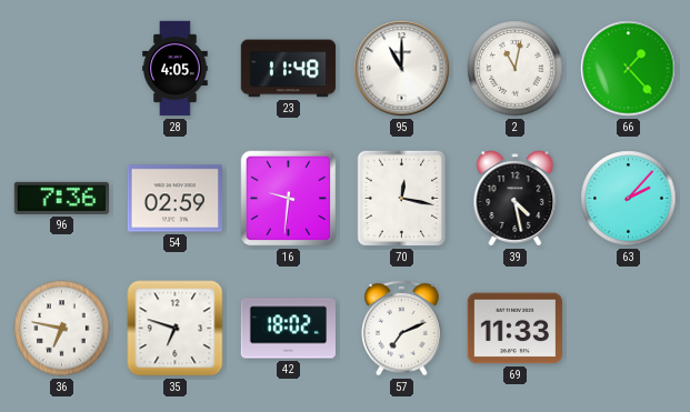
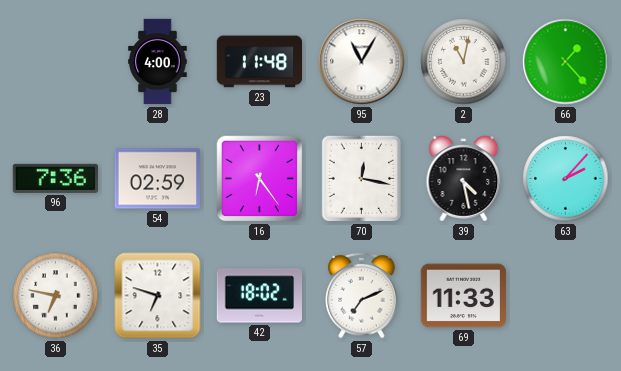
28: 4:05 -> 4:00
95: 11:00 -> 11:05
16: 9:31 -> 6:24
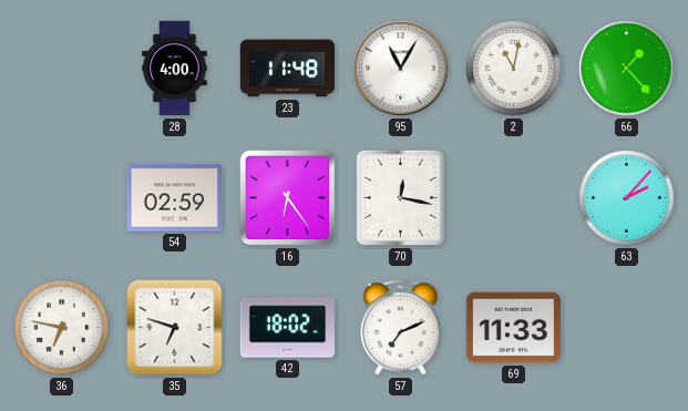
96: 7:36 -> none
39: 4:28 -> none
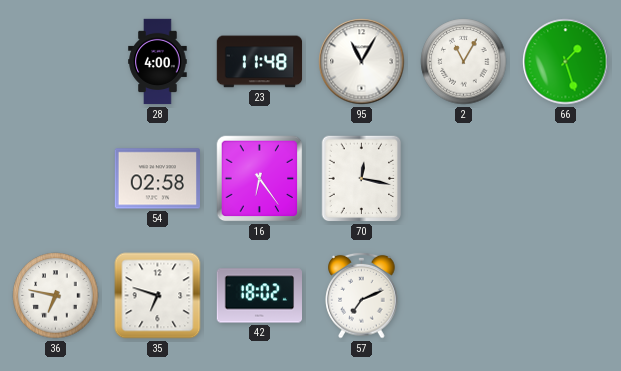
2: 11:02 -> 11:05
66: 1:23 -> 1:27
54: 02:59 -> 02:58
63: 2:07 -> none
69: 11:33 -> none
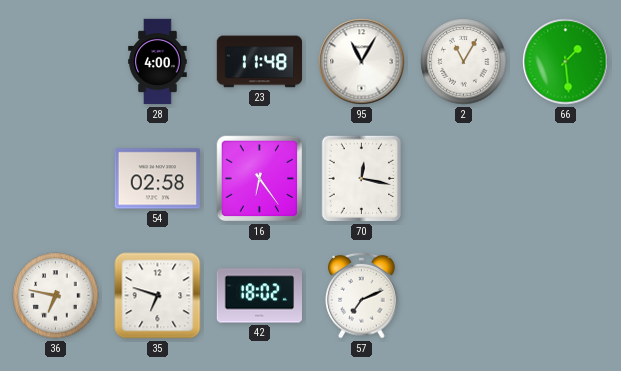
66: 1:27 -> 1:29
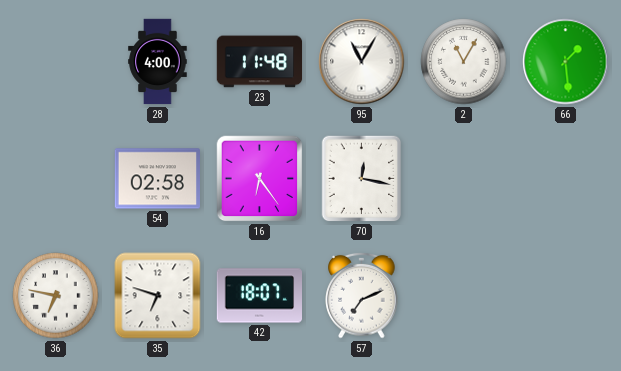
42: 18:02 -> 18:07
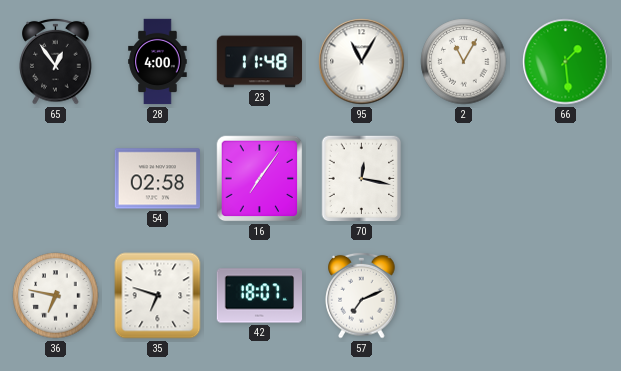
65: none -> 12:54
16: 6:24 -> 7:06
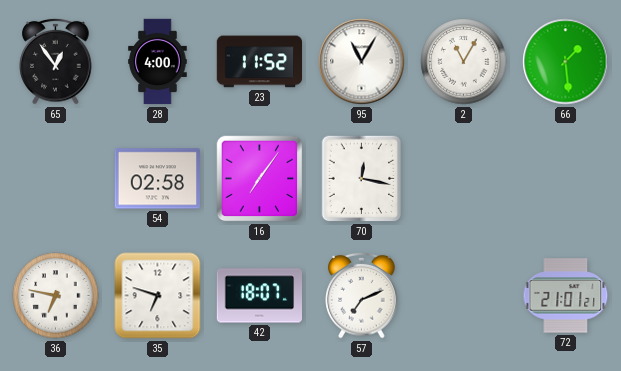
23: 11:48 -> 11:52
72: none -> 21:01
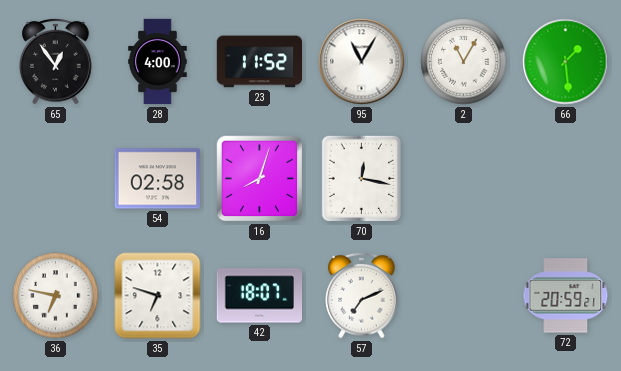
16: 7:06 -> 8:03
72: 21:01 -> 20:59
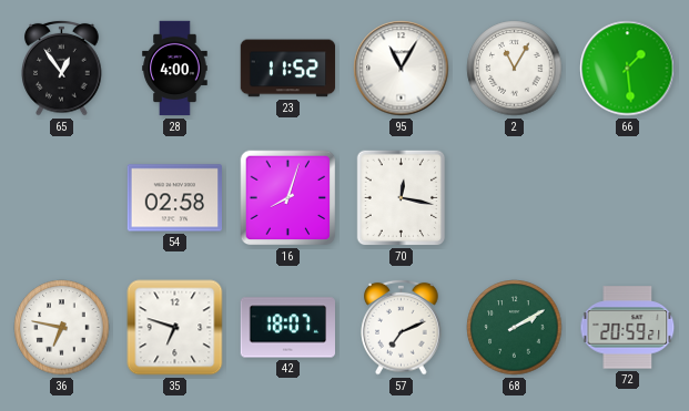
68: none -> 2:10
